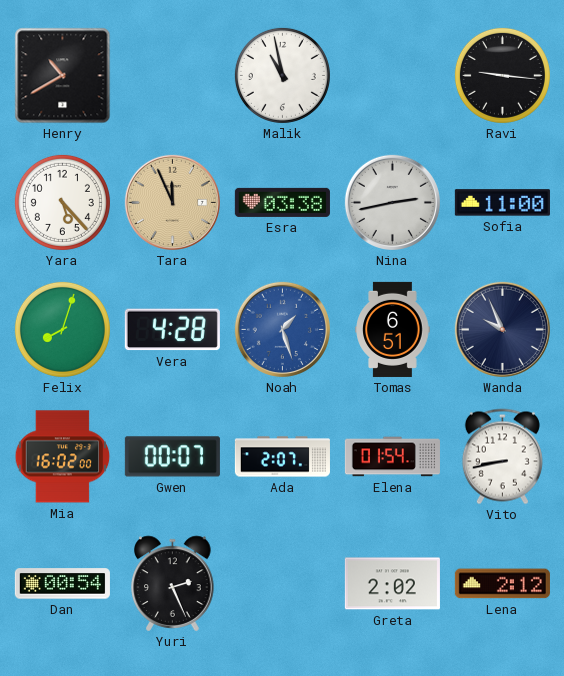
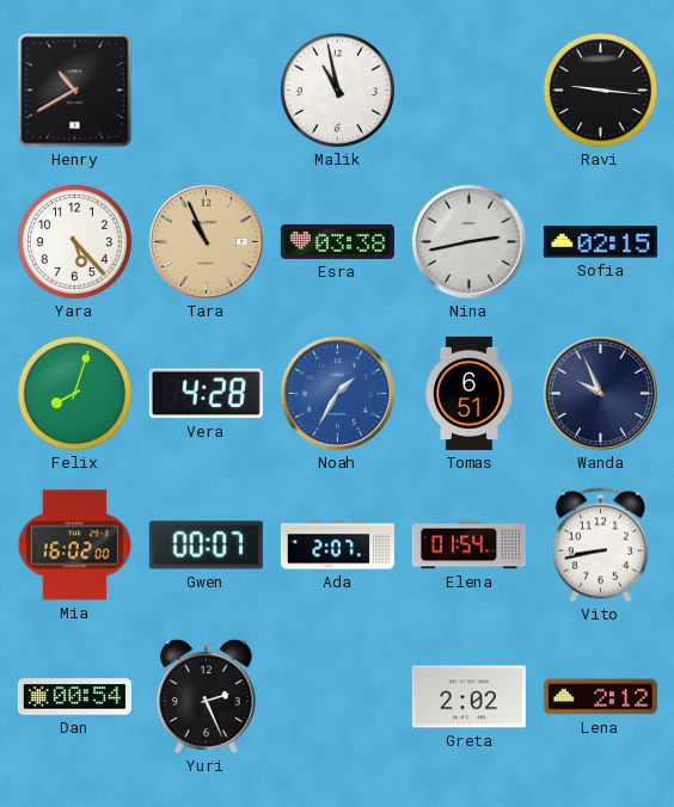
Tara: 11:56 -> 10:56
Sofia: 11:00 -> 02:15
Noah: 1:27 -> 1:35
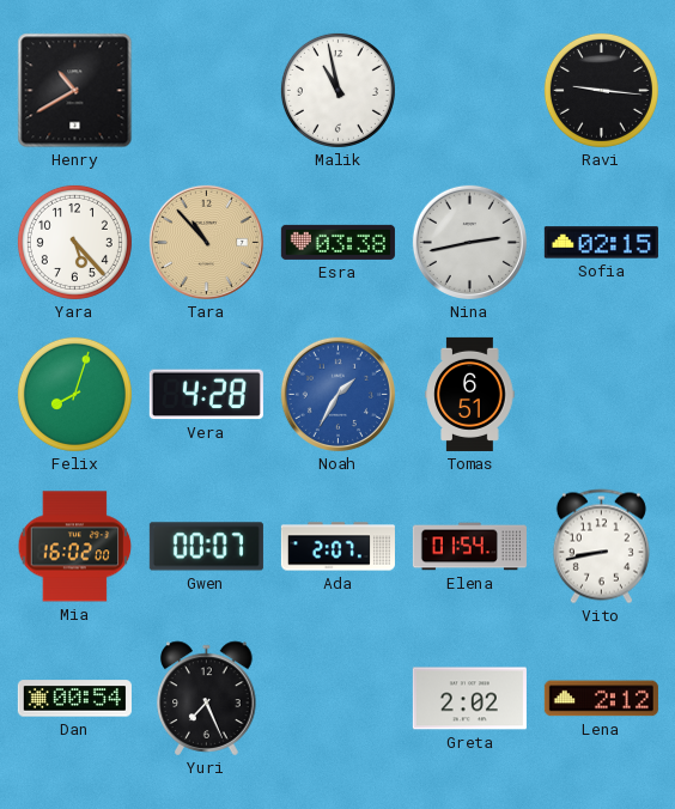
Tara: 10:56 -> 10:53
Wanda: 9:56 -> none
Yuri: 2:26 -> 7:26
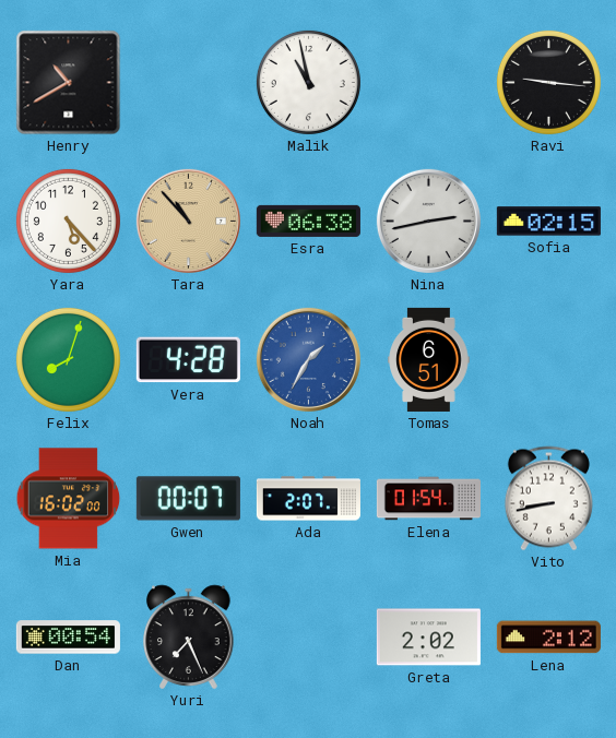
Esra: 03:38 -> 06:38
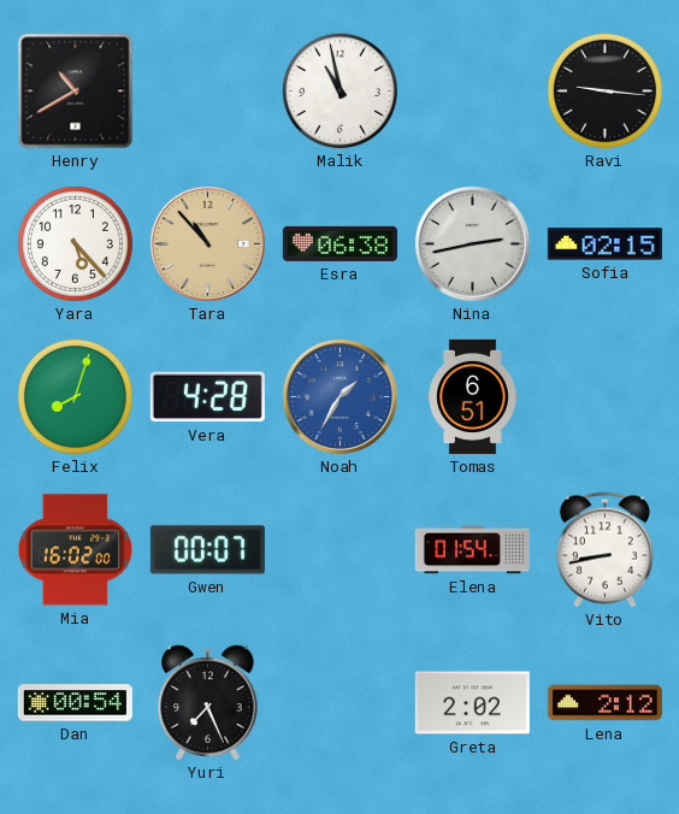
Ada: 2:07 -> none
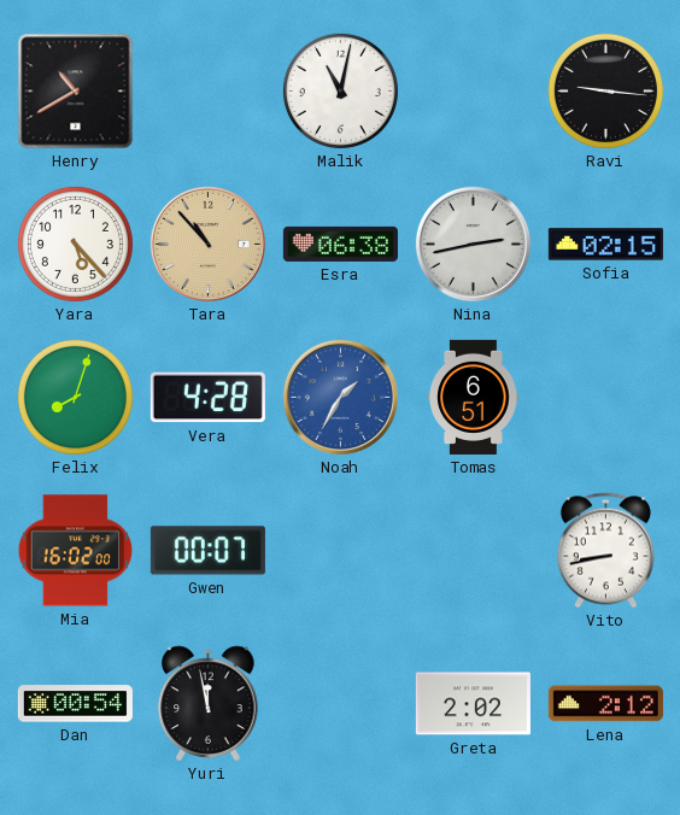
Malik: 10:58 -> 11:02
Elena: 01:54 -> none
Yuri: 7:26 -> 11:58
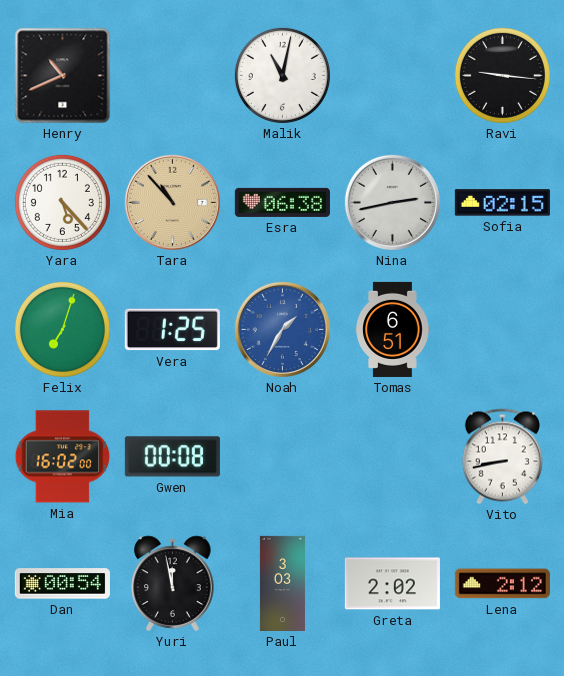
Henry: 10:40 -> 10:41
Felix: 8:03 -> 7:03
Vera: 4:28 -> 1:25
Gwen: 00:07 -> 00:08
Paul: none -> 3:03
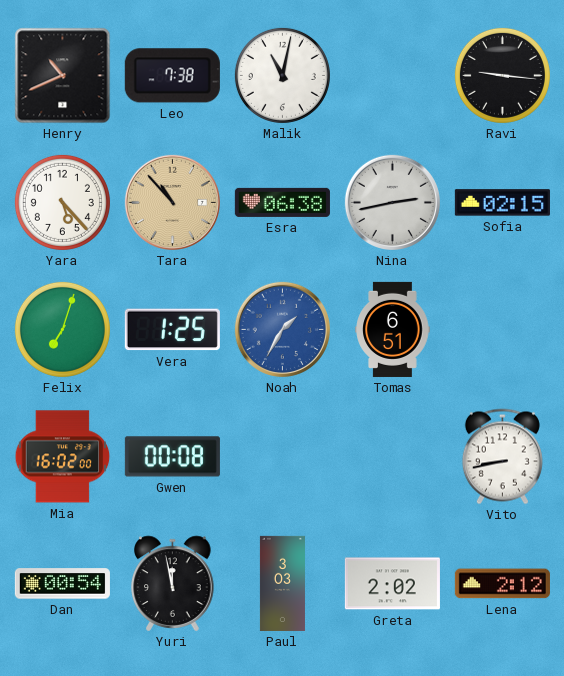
Leo: none -> 7:38
